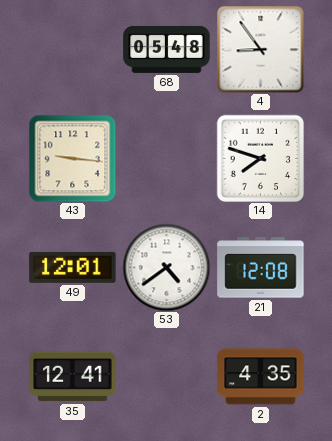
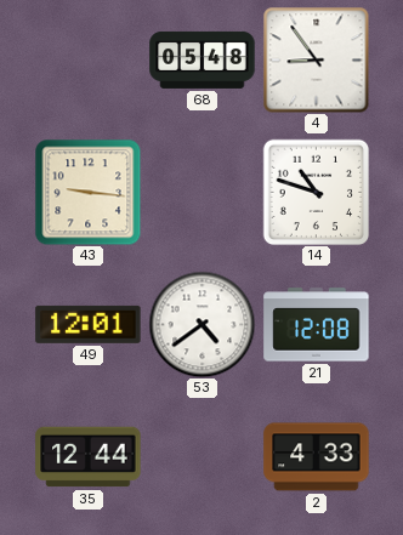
14: 7:48 -> 10:48
35: 12:41 -> 12:44
2: 4:35 -> 4:33
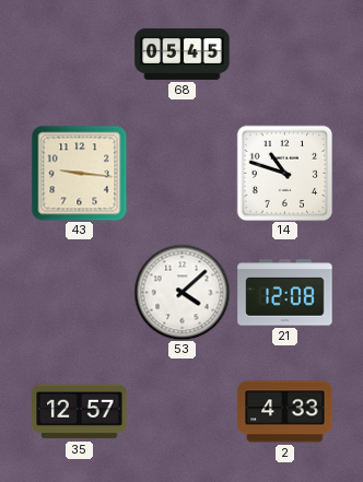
68: 05:48 -> 05:45
4: 8:54 -> none
49: 12:01 -> none
53: 4:39 -> 4:08
35: 12:44 -> 12:57
